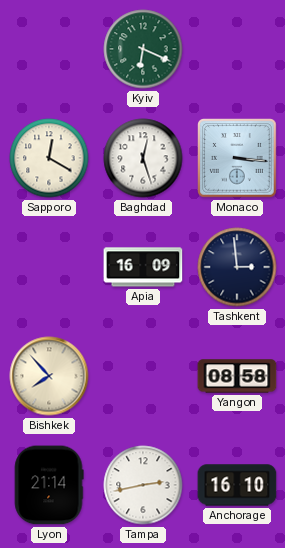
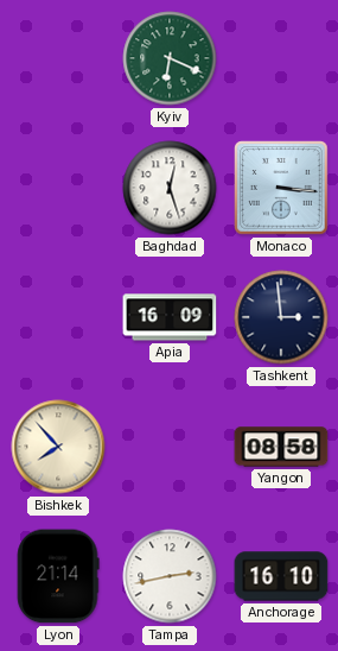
Sapporo: 12:20 -> none
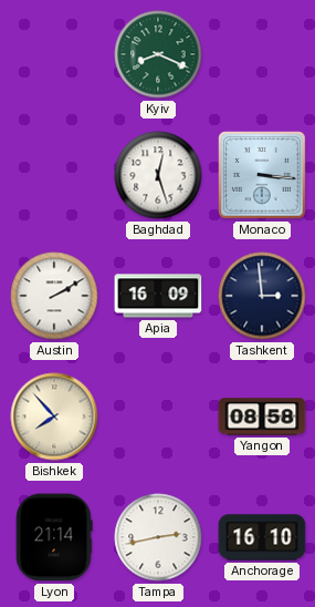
Kyiv: 6:19 -> 8:19
Austin: none -> 2:10
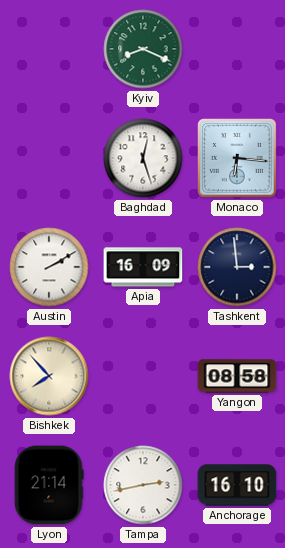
Monaco: 3:16 -> 6:16
